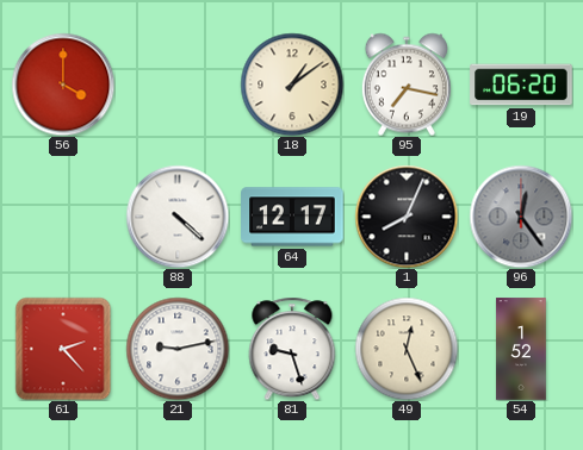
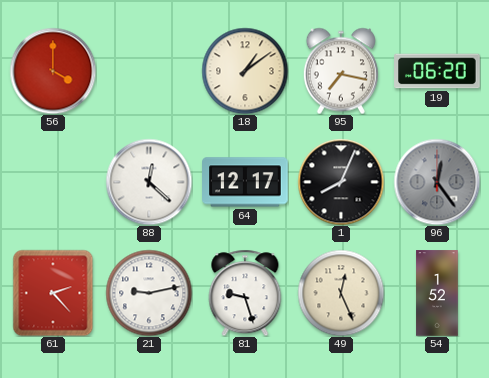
88: 4:22 -> 12:22
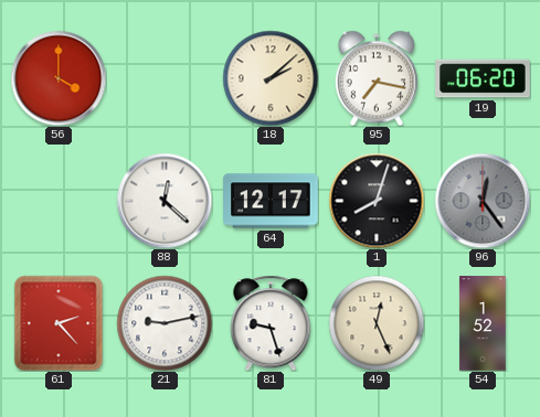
18: 1:09 -> 2:08
1: 8:04 -> 8:03
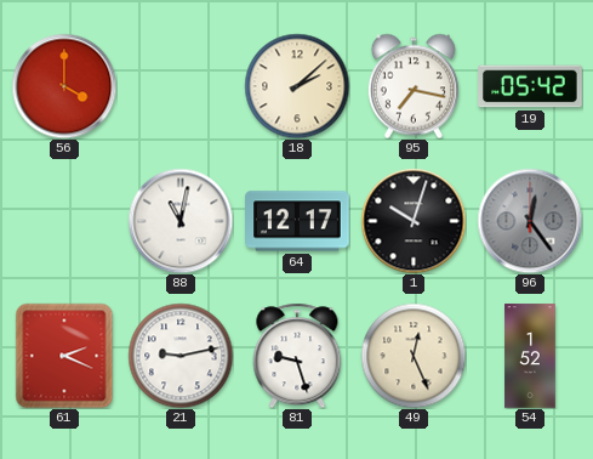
19: 06:20 -> 05:42
88: 12:22 -> 11:02
1: 8:03 -> 10:03
61: 2:23 -> 2:19
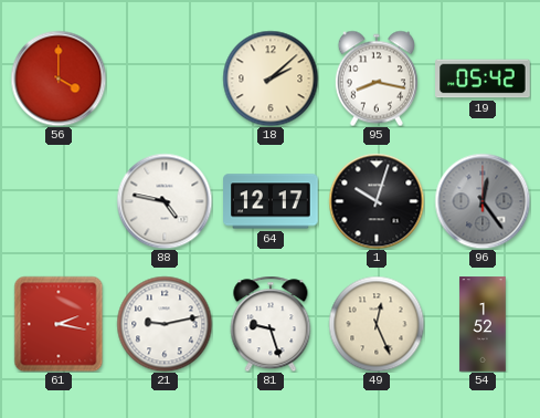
95: 7:17 -> 8:17
88: 11:02 -> 4:47
61: 2:19 -> 2:17
